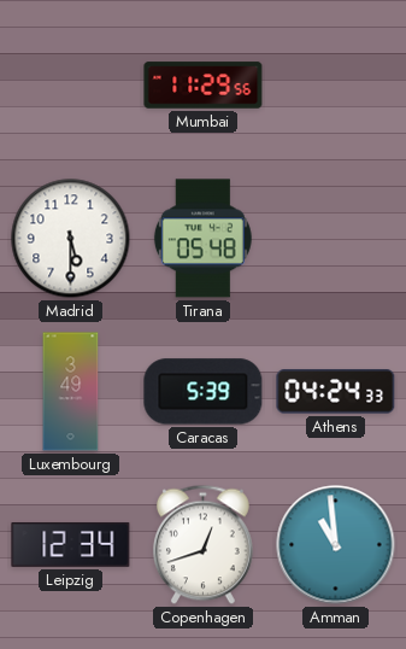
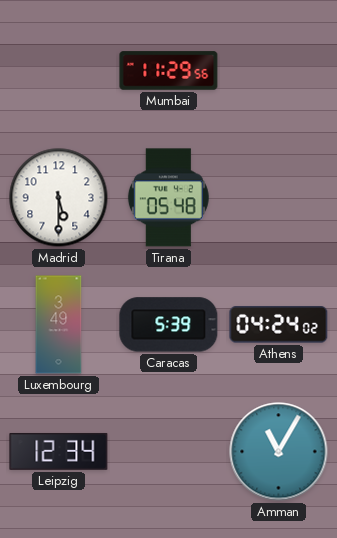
Athens: 04:24:33 -> 04:24:02
Copenhagen: 12:42 -> none
Amman: 10:59 -> 11:05
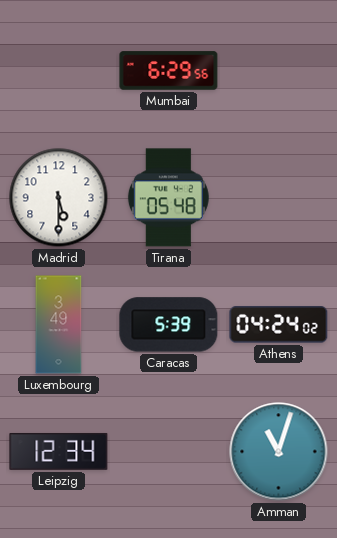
Mumbai: 11:29 -> 6:29
Amman: 11:05 -> 11:03
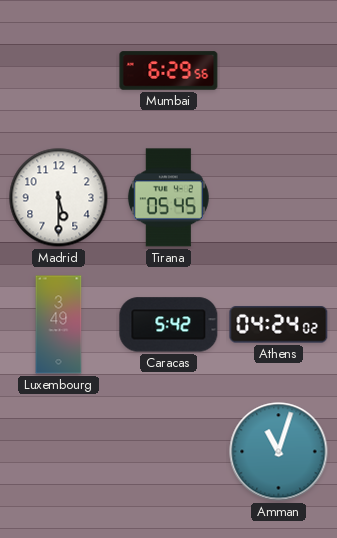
Tirana: 05:48 -> 05:45
Caracas: 5:39 -> 5:42
Leipzig: 12:34 -> none
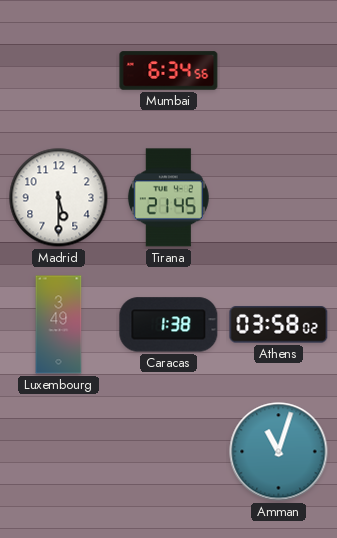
Mumbai: 6:29 -> 6:34
Tirana: 05:45 -> 21:45
Caracas: 5:42 -> 1:38
Athens: 04:24 -> 03:58
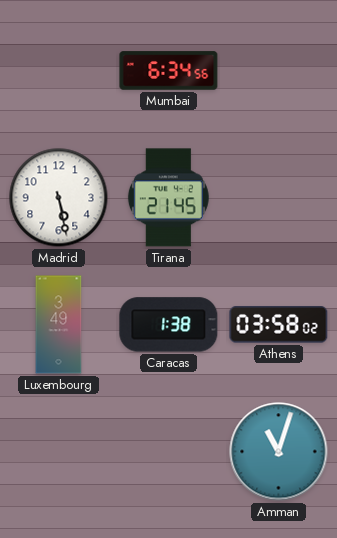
Madrid: 5:30 -> 5:28
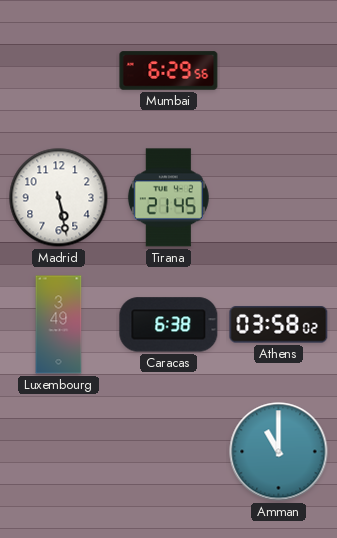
Mumbai: 6:34 -> 6:29
Caracas: 1:38 -> 6:38
Amman: 11:03 -> 11:00
